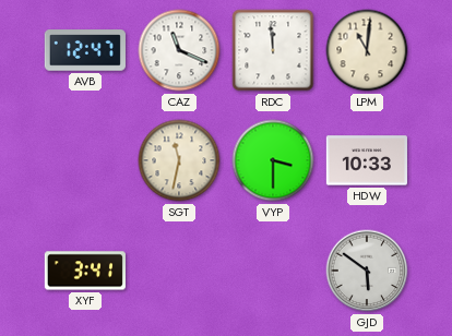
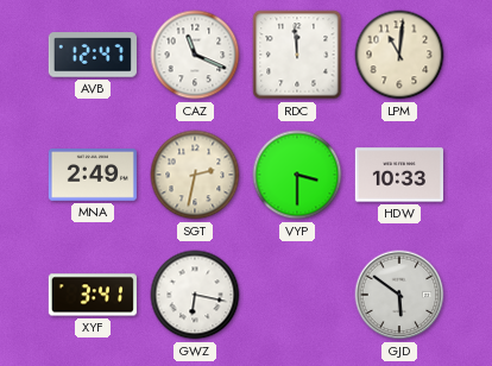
MNA: none -> 2:49
SGT: 11:32 -> 2:32
GWZ: none -> 6:17
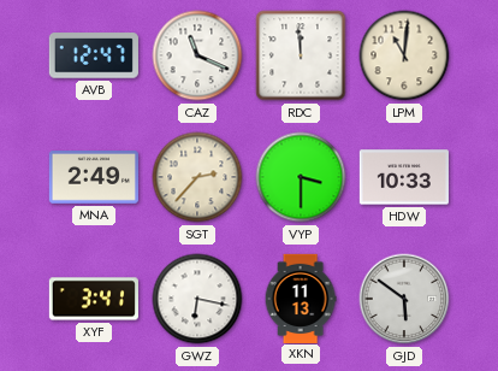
SGT: 2:32 -> 2:37
XKN: none -> 11:13
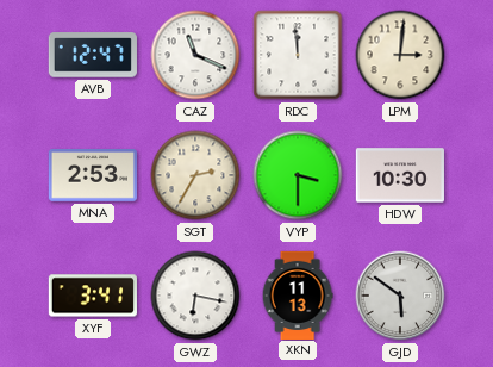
LPM: 11:01 -> 3:01
MNA: 2:49 -> 2:53
SGT: 2:37 -> 2:35
HDW: 10:33 -> 10:30
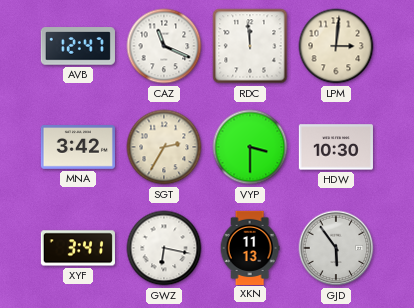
MNA: 2:53 -> 3:42
GJD: 5:51 -> 5:54
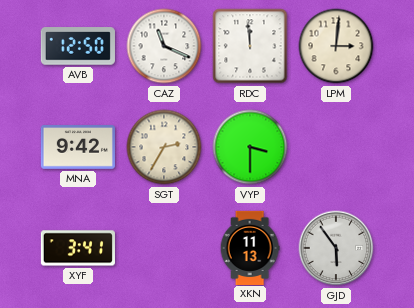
AVB: 12:47 -> 12:50
MNA: 3:42 -> 9:42
HDW: 10:30 -> none
GWZ: 6:17 -> none
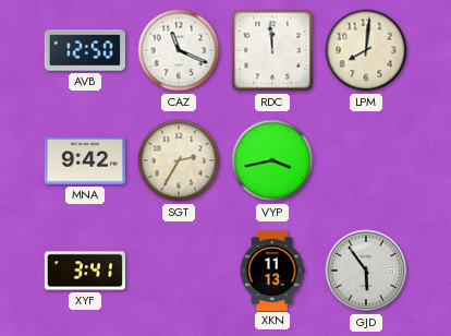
LPM: 3:01 -> 8:01
VYP: 3:30 -> 3:43
